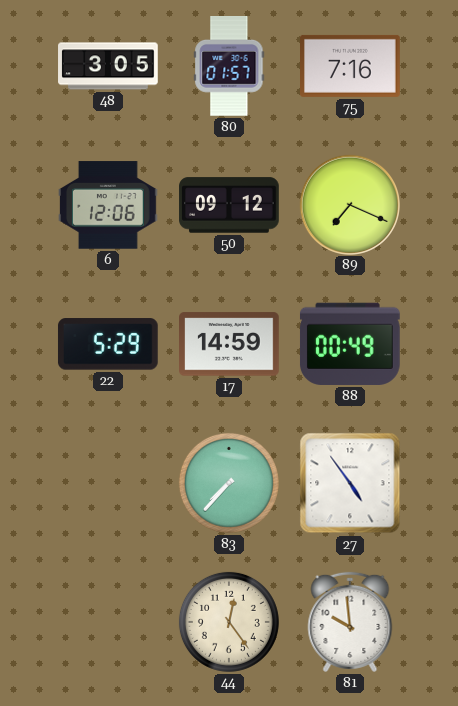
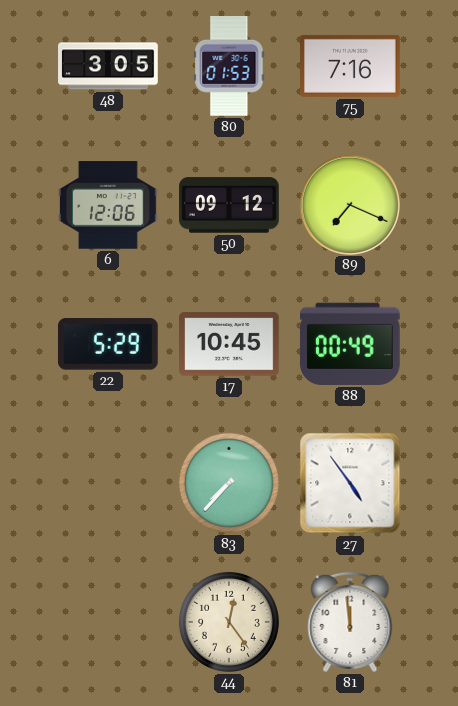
80: 01:57 -> 01:53
17: 14:59 -> 10:45
81: 9:59 -> 11:59
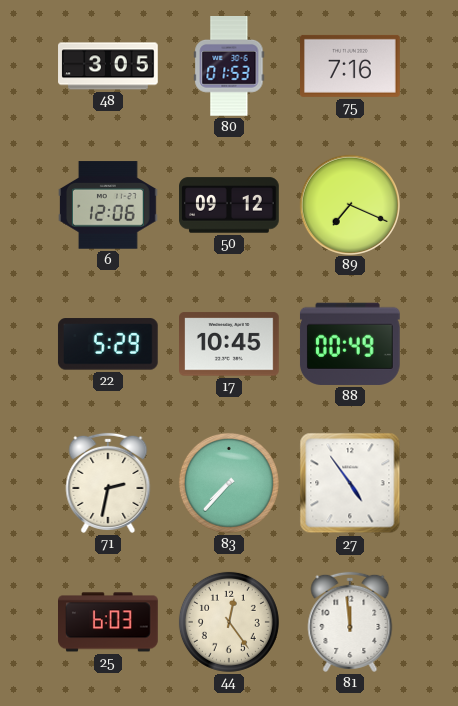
71: none -> 2:32
25: none -> 6:03
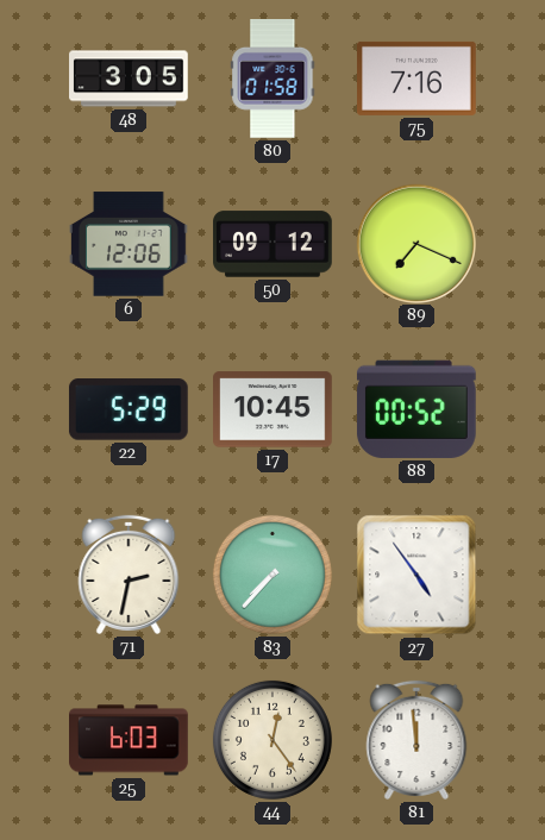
80: 01:53 -> 01:58
88: 00:49 -> 00:52
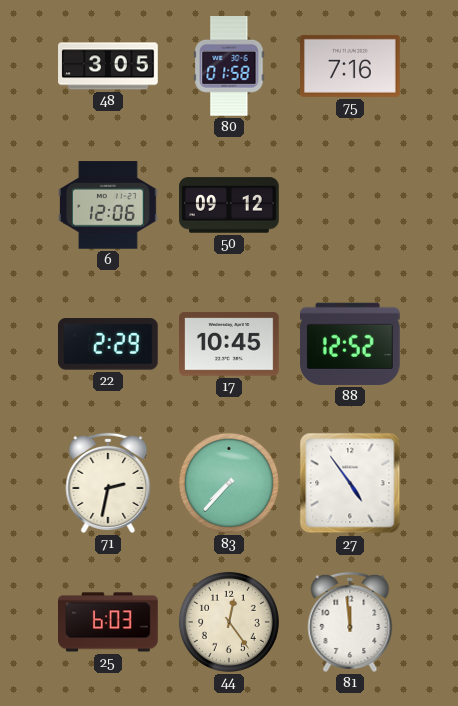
89: 7:19 -> none
22: 5:29 -> 2:29
88: 00:52 -> 12:52
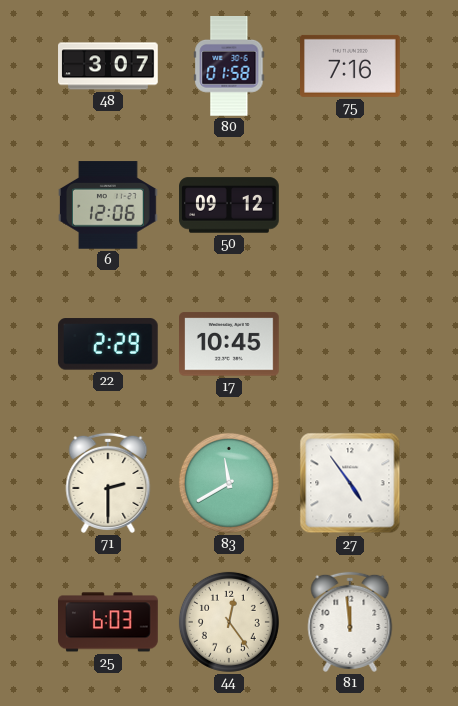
48: 3:05 -> 3:07
88: 12:52 -> none
71: 2:32 -> 2:30
83: 7:37 -> 11:40
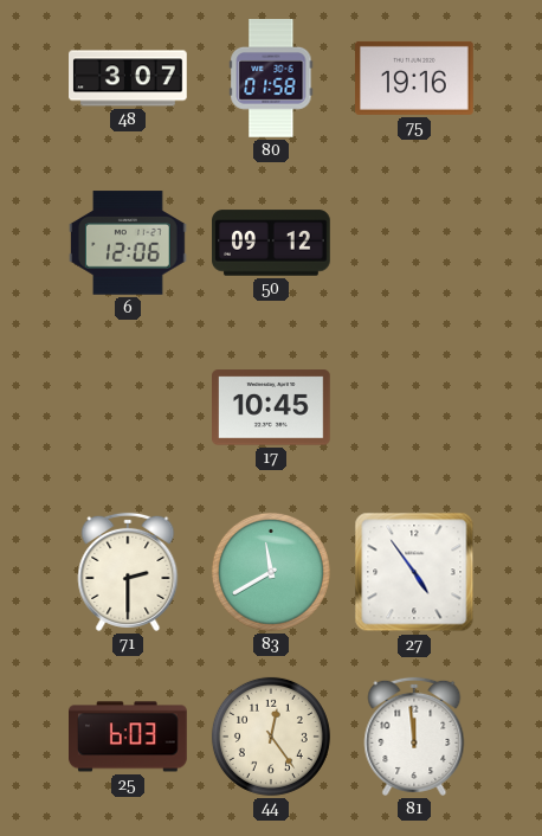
75: 7:16 -> 19:16
22: 2:29 -> none
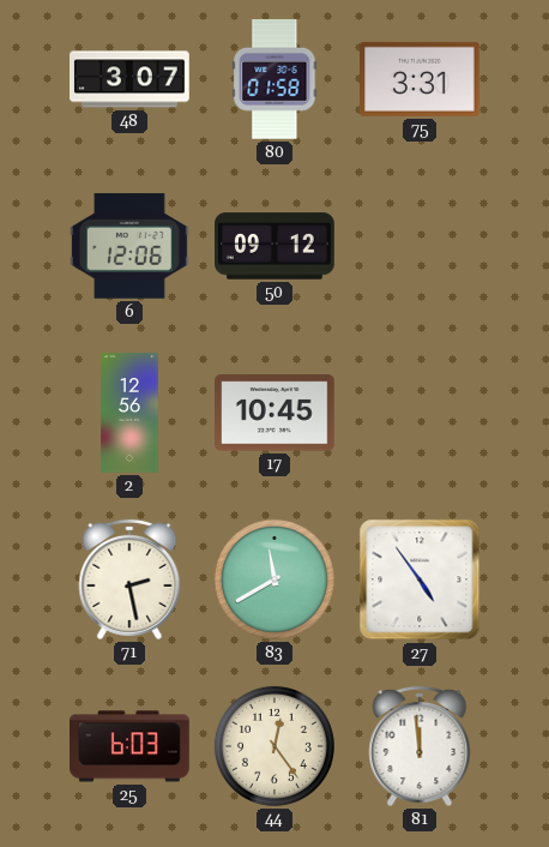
75: 19:16 -> 3:31
2: none -> 12:56
71: 2:30 -> 2:28
